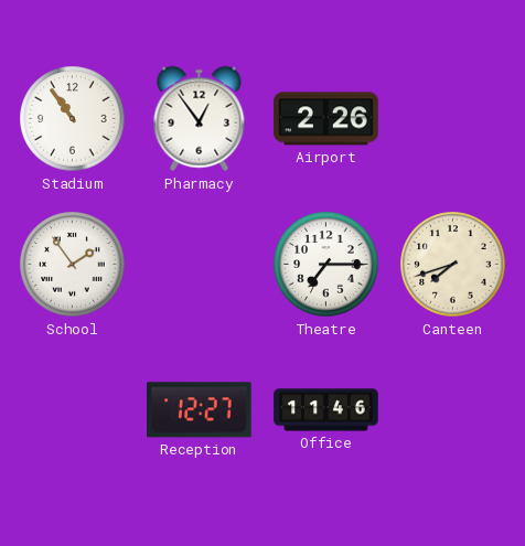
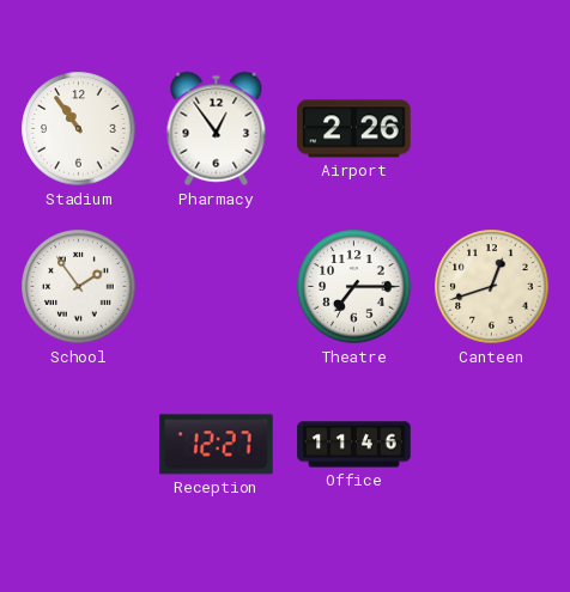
Canteen: 7:42 -> 12:42
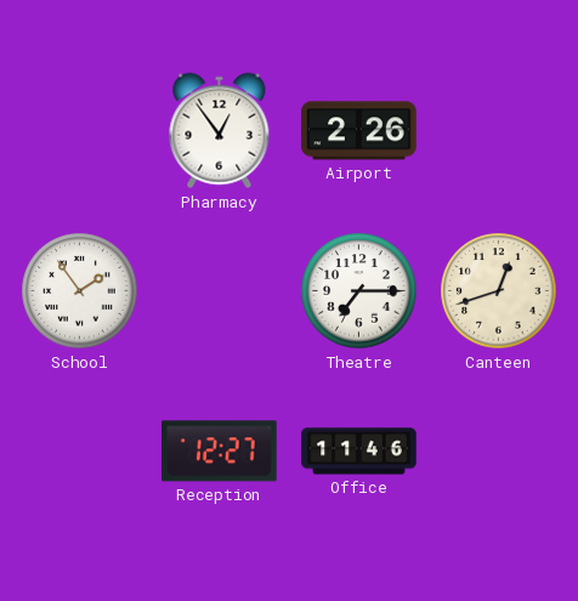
Stadium: 10:54 -> none
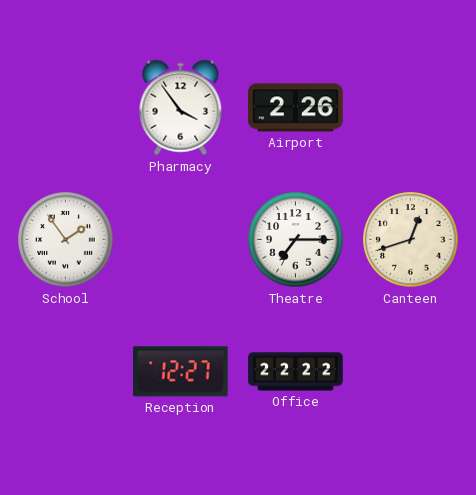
Pharmacy: 12:54 -> 3:54
Office: 11:46 -> 22:22
